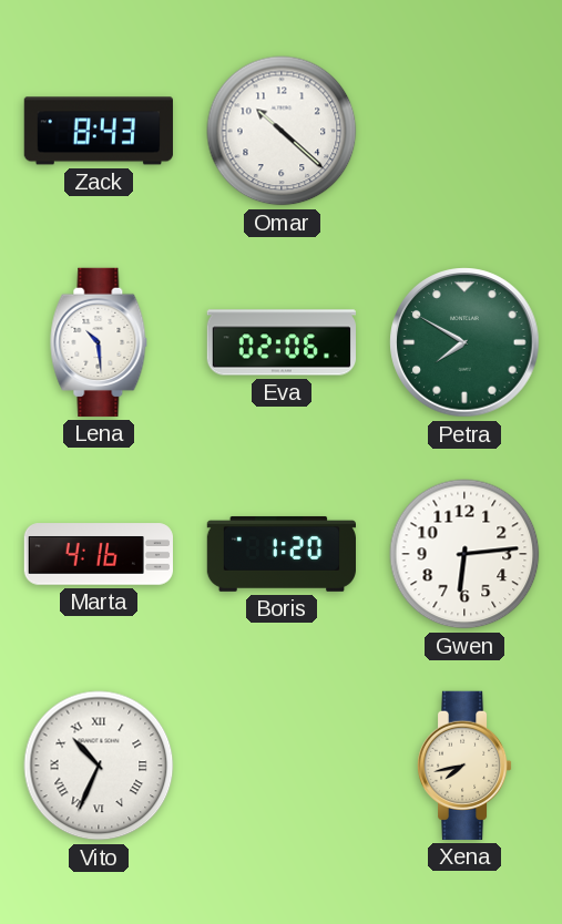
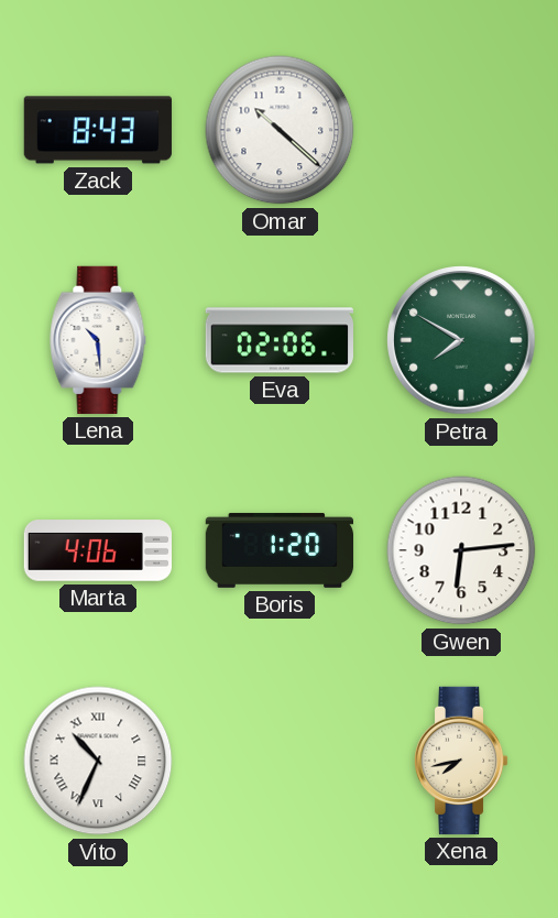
Marta: 4:16 -> 4:06
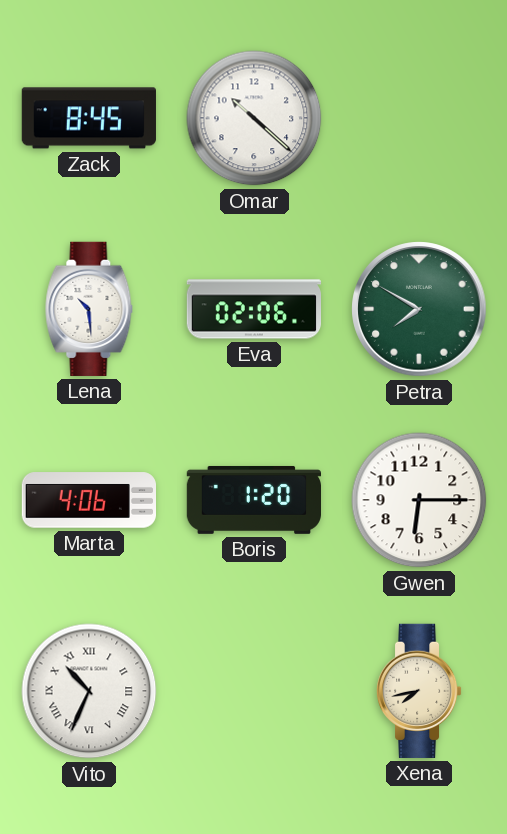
Zack: 8:43 -> 8:45
Gwen: 6:14 -> 6:15
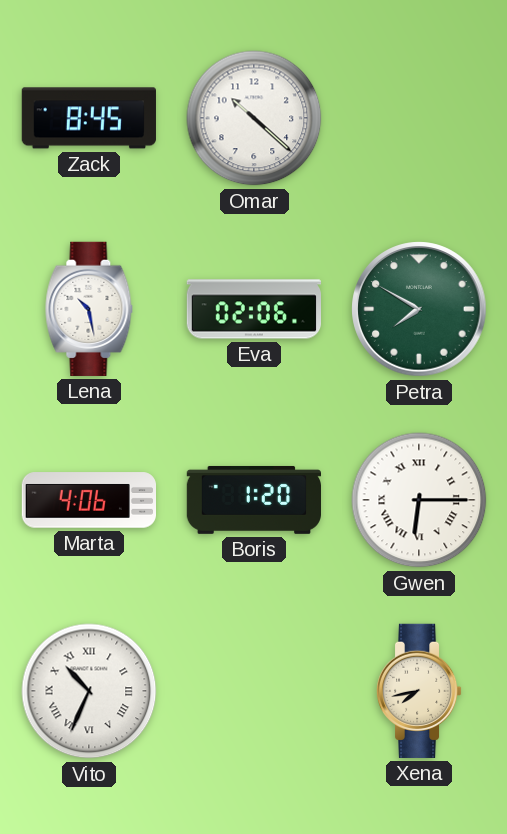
Lena: 10:29 -> 10:28
Gwen numerals: Arabic -> Roman
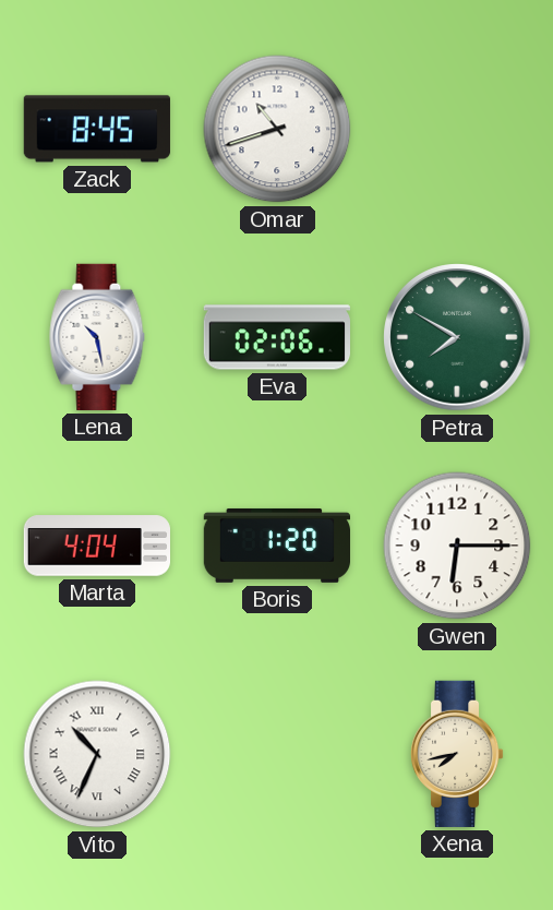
Omar: 10:22 -> 10:42
Marta: 4:06 -> 4:04
Gwen numerals: Roman -> Arabic
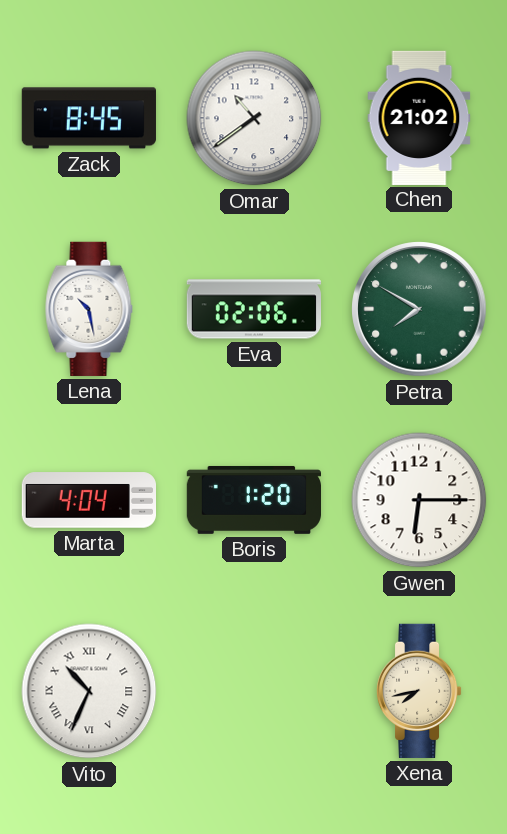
Omar: 10:42 -> 10:39
Chen: none -> 21:02
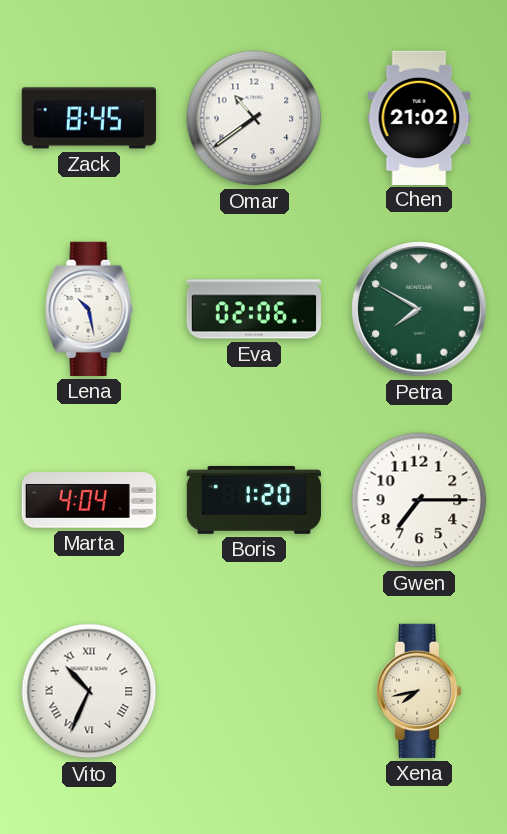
Gwen: 6:15 -> 7:15
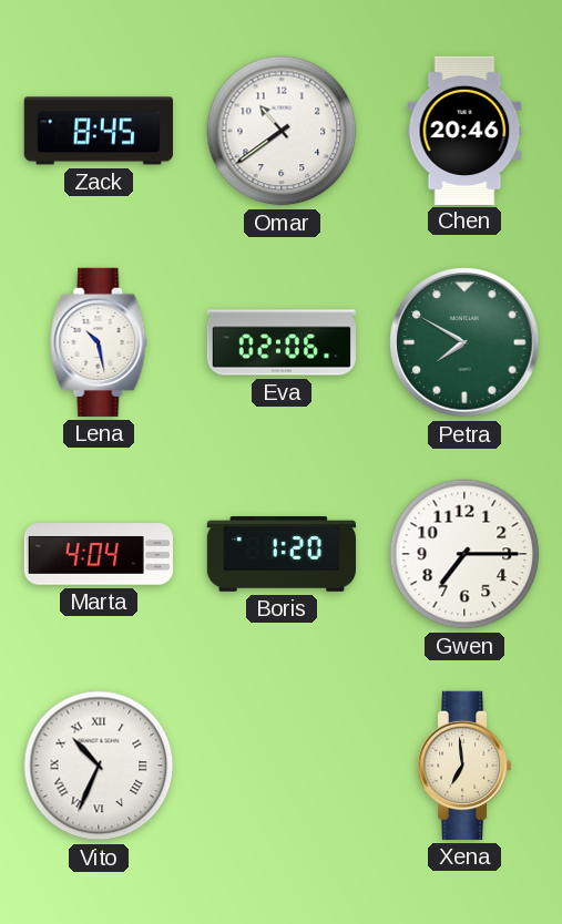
Chen: 21:02 -> 20:46
Xena: 7:43 -> 6:59
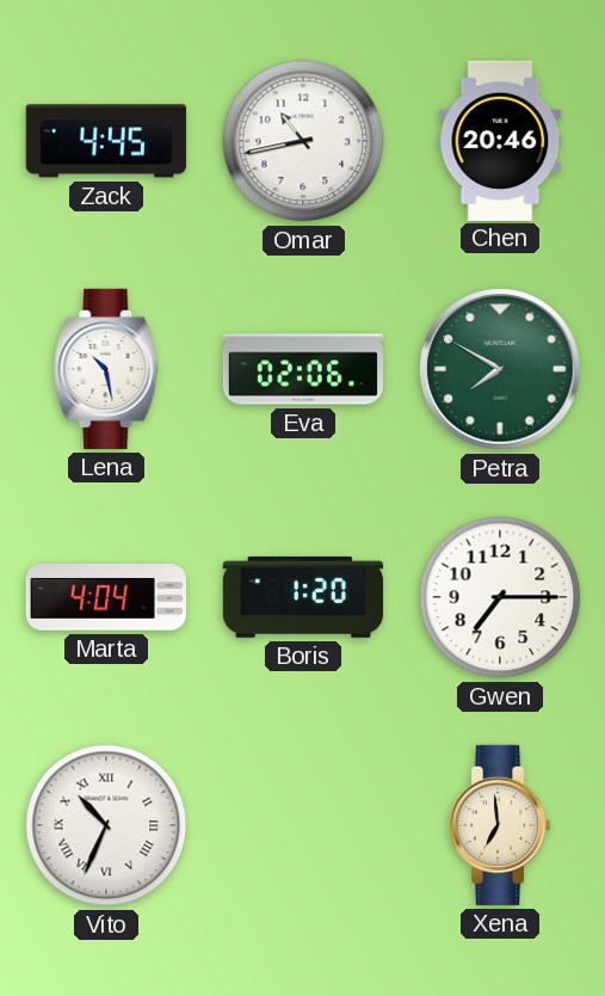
Zack: 8:45 -> 4:45
Omar: 10:39 -> 10:43
